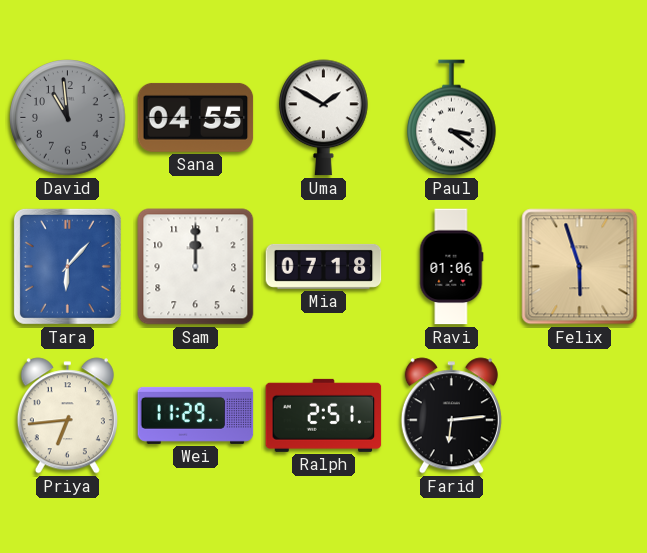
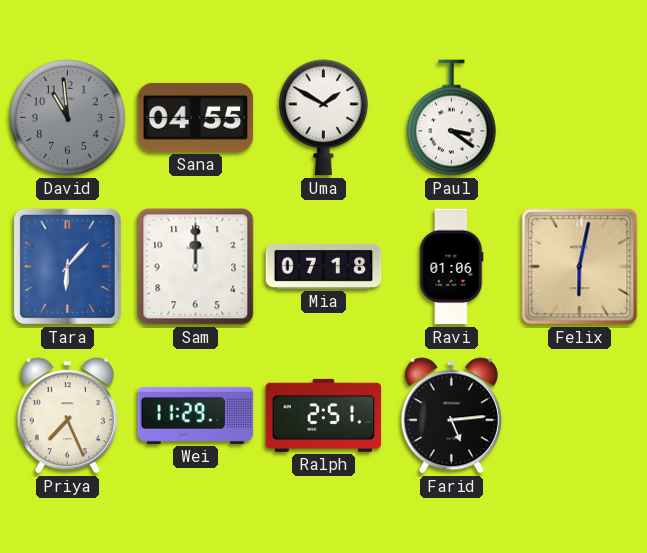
Felix: 5:57 -> 6:02
Priya: 6:44 -> 7:26
Farid: 6:14 -> 5:14
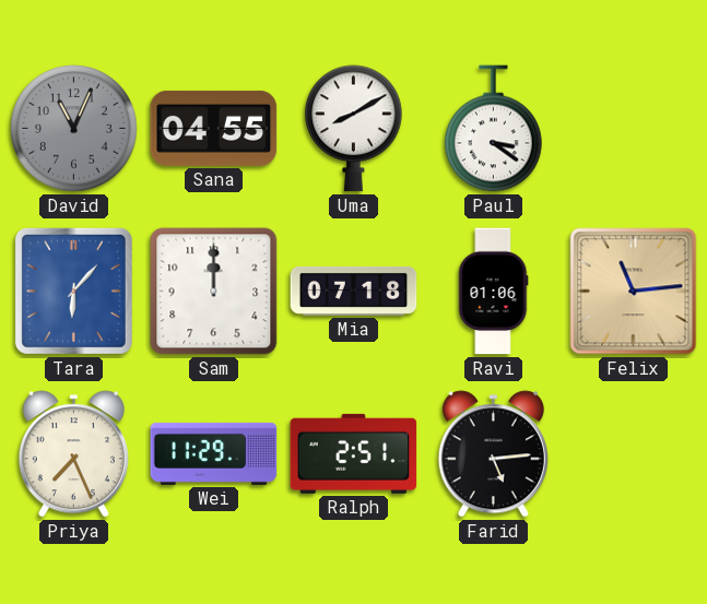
David: 10:59 -> 11:04
Uma: 1:50 -> 8:10
Felix: 6:02 -> 11:14
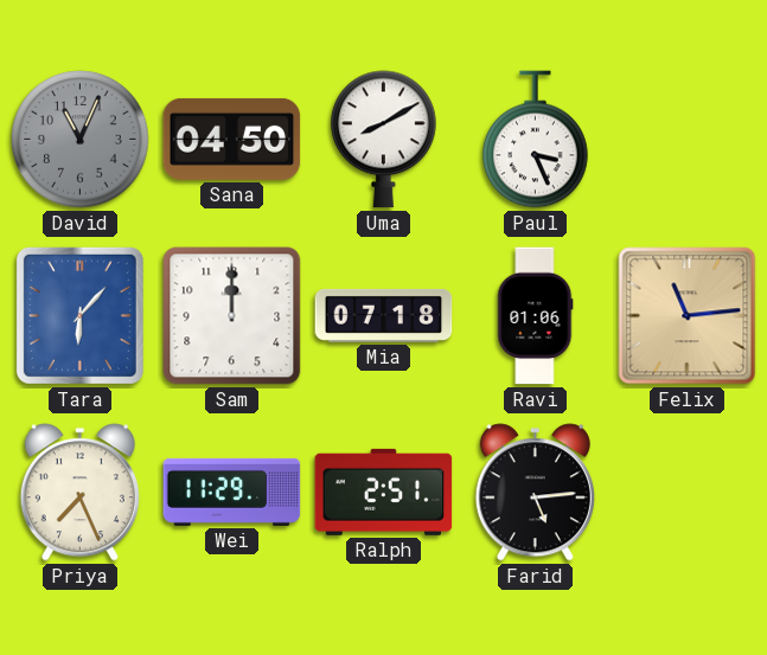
Sana: 04:55 -> 04:50
Paul: 3:21 -> 3:26
